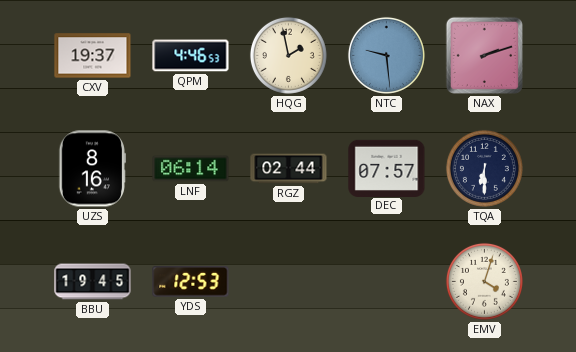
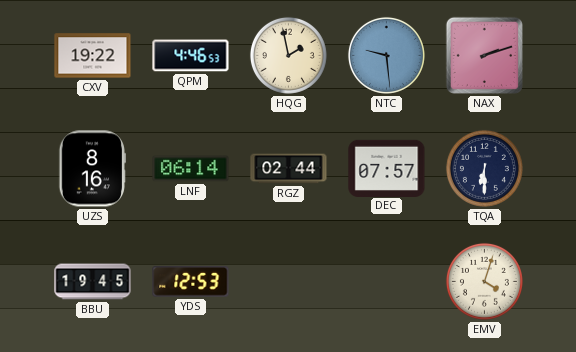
CXV: 19:37 -> 19:22
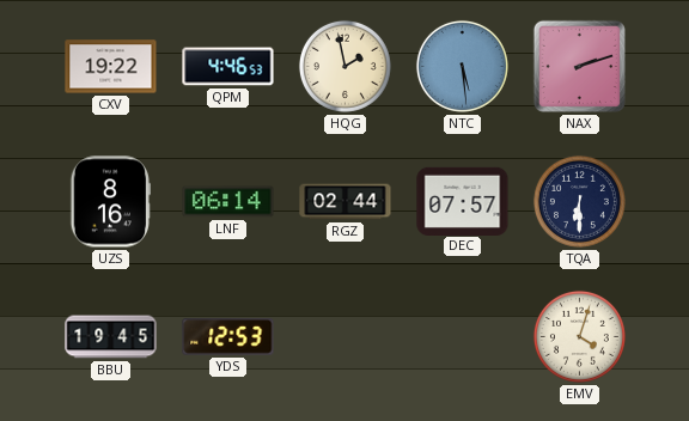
NTC: 9:29 -> 5:29
